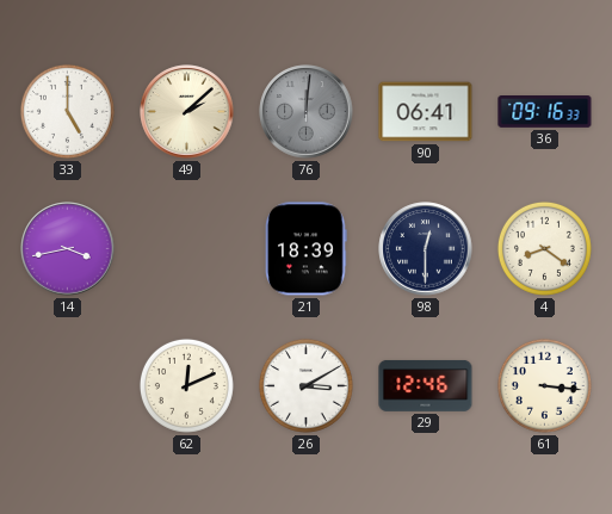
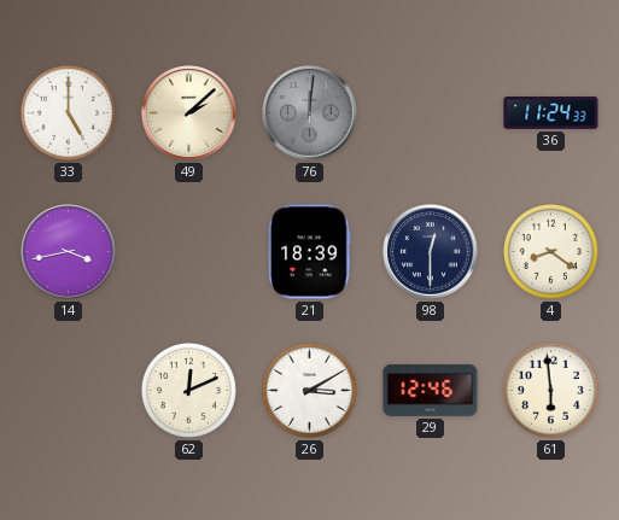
90: 06:41 -> none
36: 09:16 -> 11:24
61: 3:16 -> 5:59
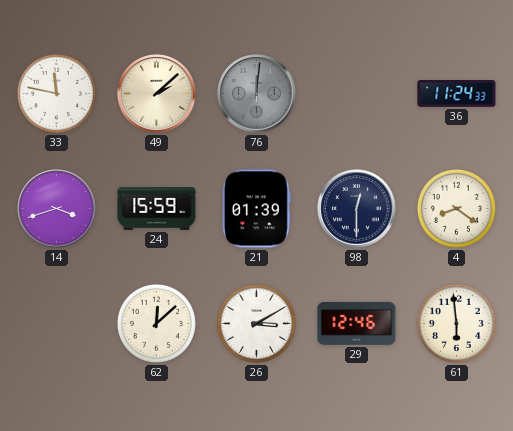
33: 5:00 -> 11:47
14: 3:43 -> 3:42
24: none -> 15:59
21: 18:39 -> 01:39
62: 12:11 -> 12:08
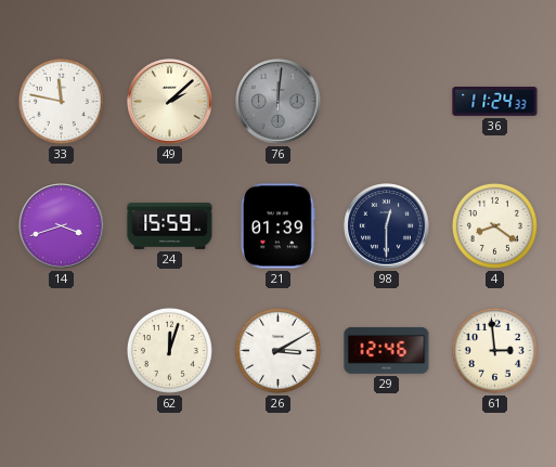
62: 12:08 -> 12:03
61: 5:59 -> 2:59
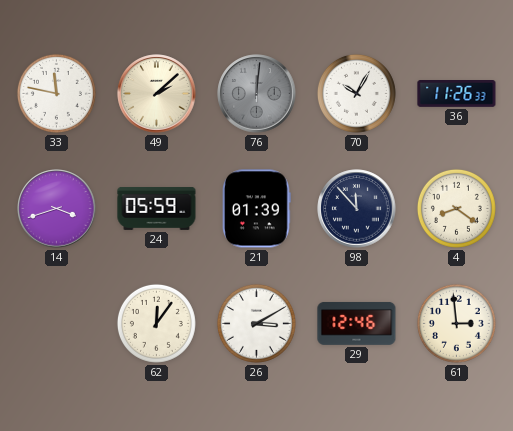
70: none -> 10:05
36: 11:24 -> 11:26
24: 15:59 -> 05:59
98: 12:30 -> 11:53
62: 12:03 -> 12:06
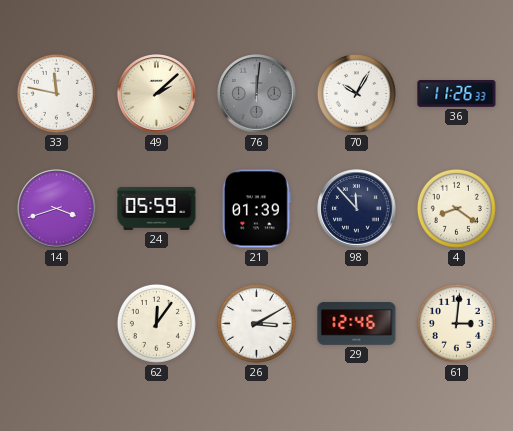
61: 2:59 -> 3:01
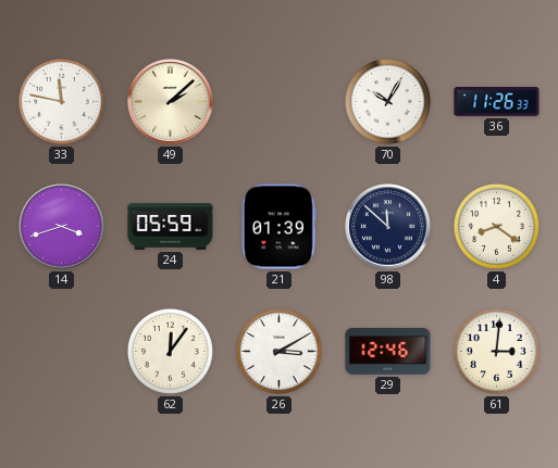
76: 12:01 -> none
98: 11:53 -> 11:52
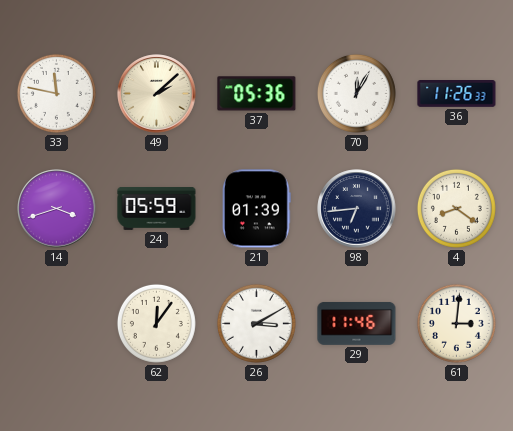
37: none -> 05:36
70: 10:05 -> 12:05
98: 11:52 -> 6:44
29: 12:46 -> 11:46
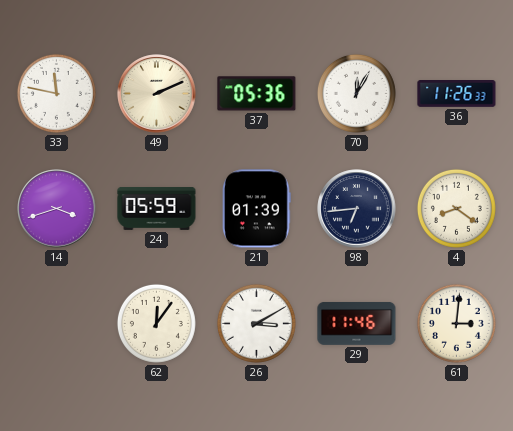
49: 2:08 -> 2:11
